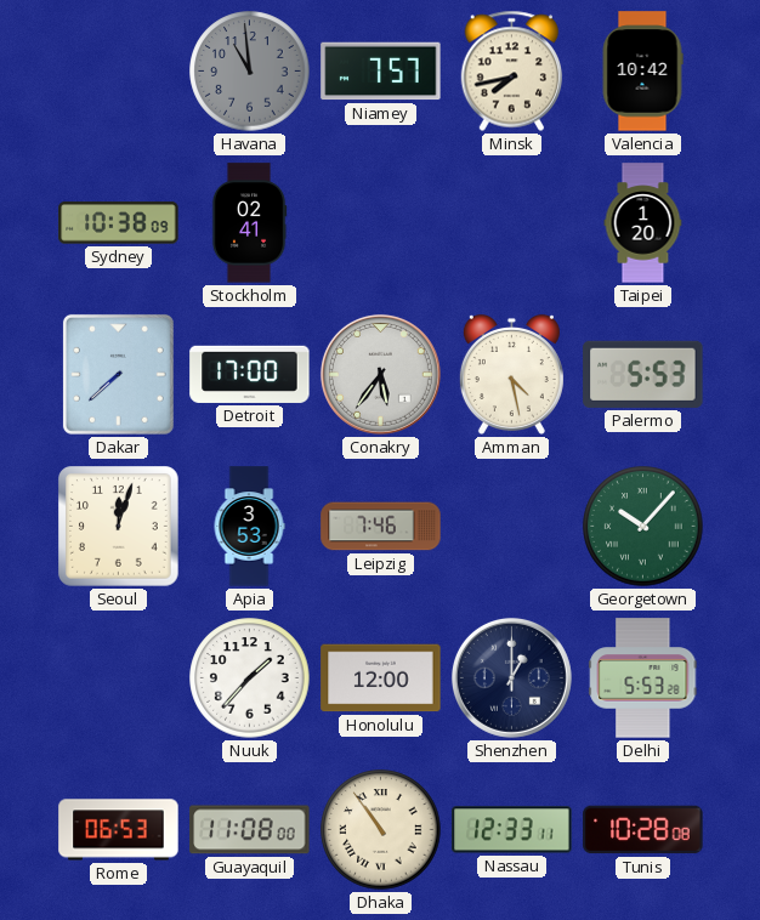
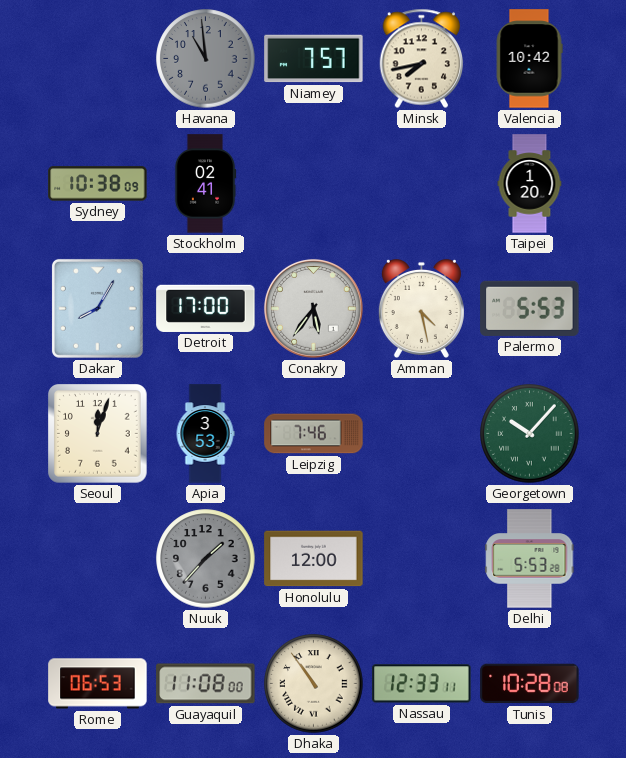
Dakar: 7:38 -> 8:05
Nuuk dial: white -> grey
Shenzhen: 1:00 -> none
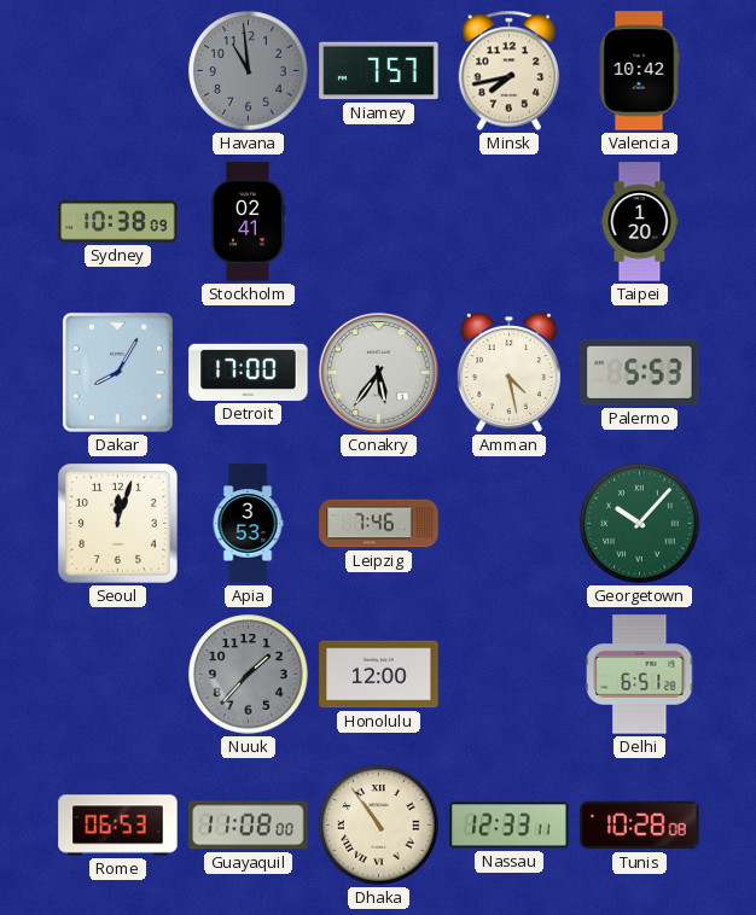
Delhi: 5:53 -> 6:51
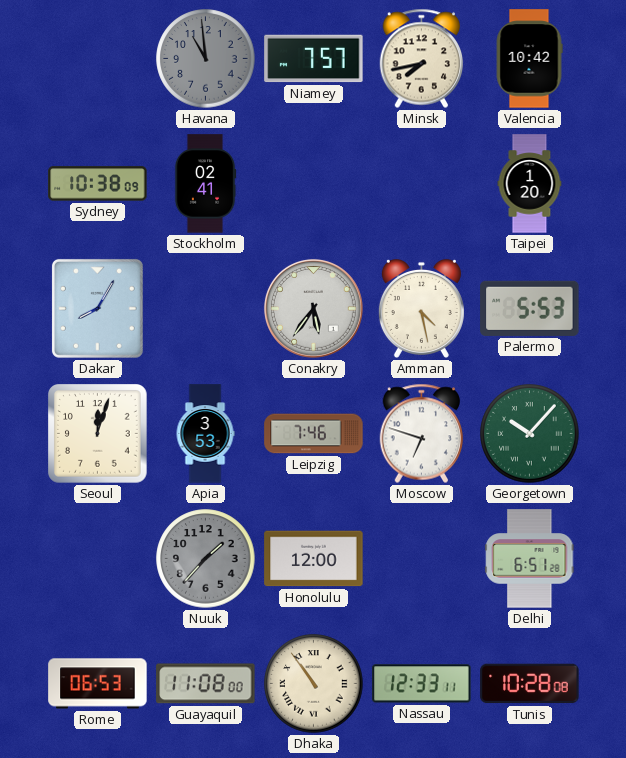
Detroit: 17:00 -> none
Moscow: none -> 6:48
